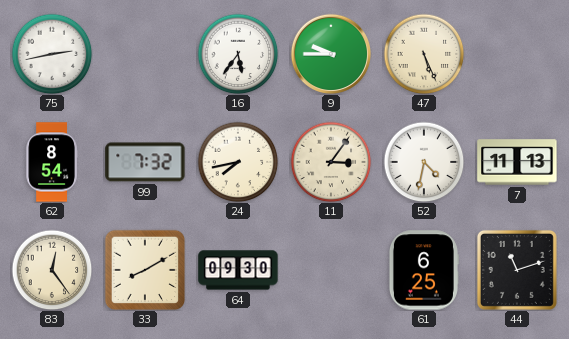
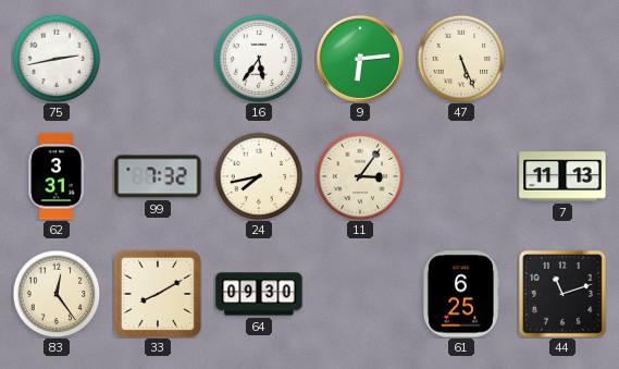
9: 9:45 -> 6:14
62: 8:54 -> 3:31
52: 4:32 -> none
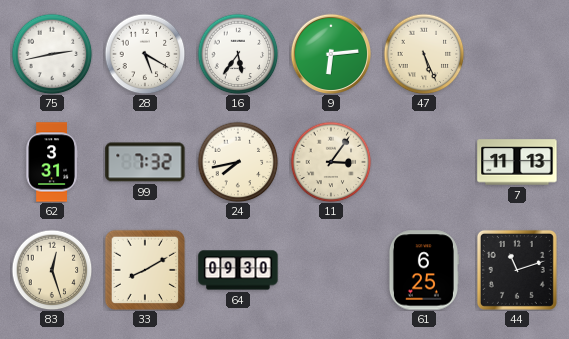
28: none -> 5:20
83: 12:24 -> 12:27
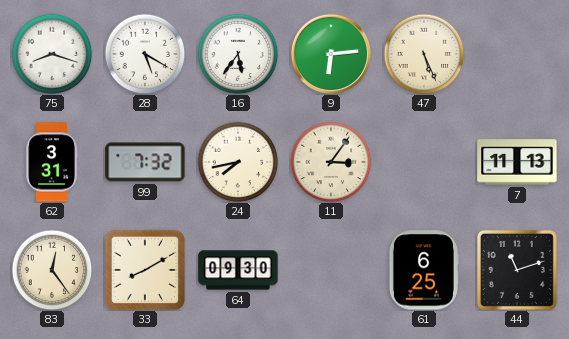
75: 2:43 -> 8:18
83: 12:27 -> 12:24
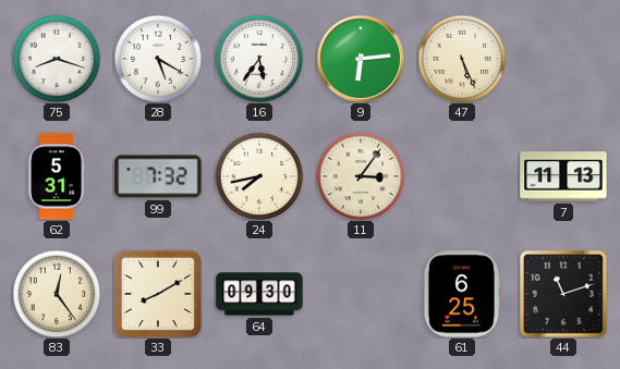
62: 3:31 -> 5:31
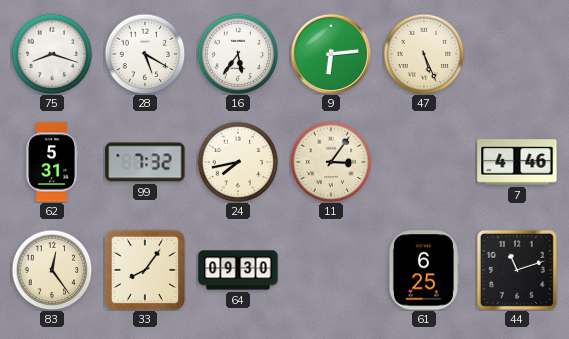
7: 11:13 -> 4:46
33: 8:10 -> 8:06
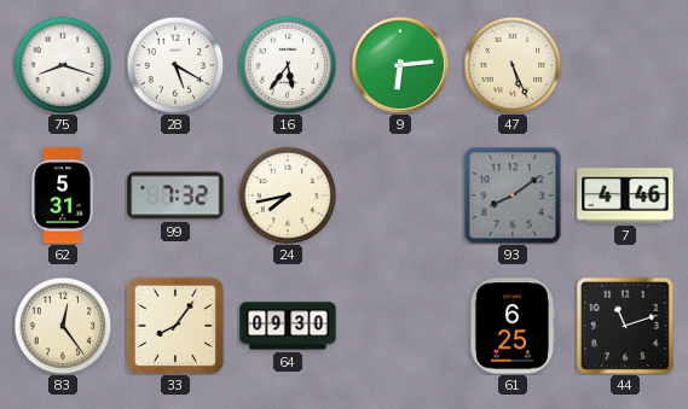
11: 3:06 -> none
93: none -> 8:09
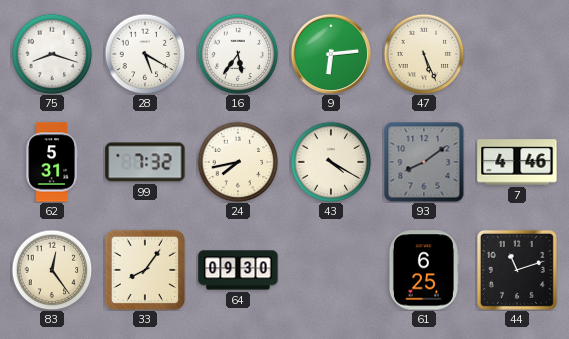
43: none -> 4:20
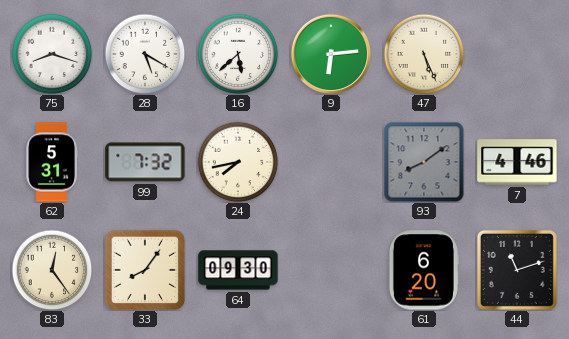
16: 5:36 -> 5:38
43: 4:20 -> none
61: 6:25 -> 6:20
